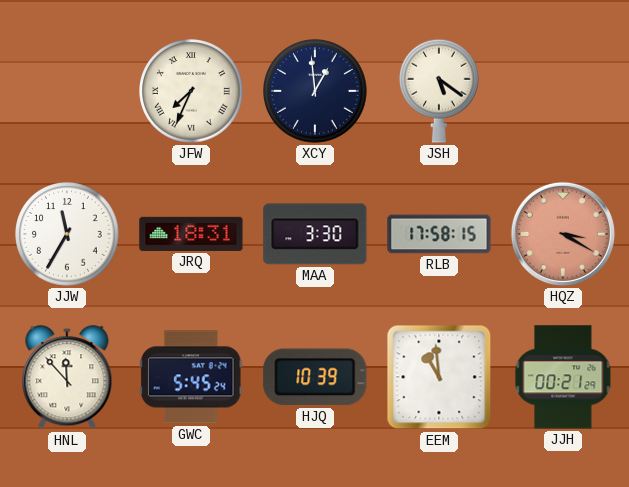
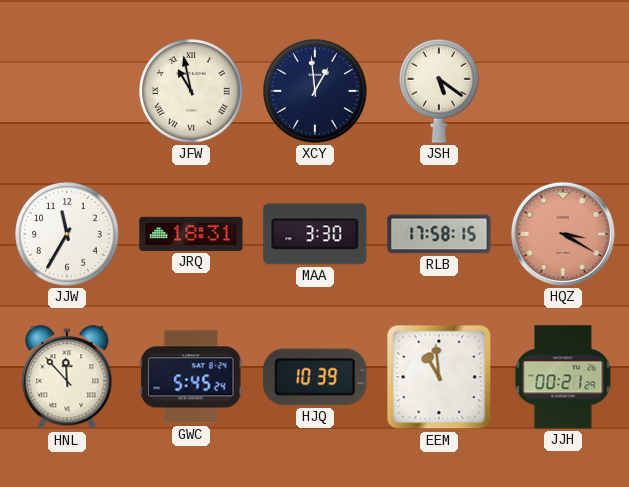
JFW: 7:34 -> 10:58
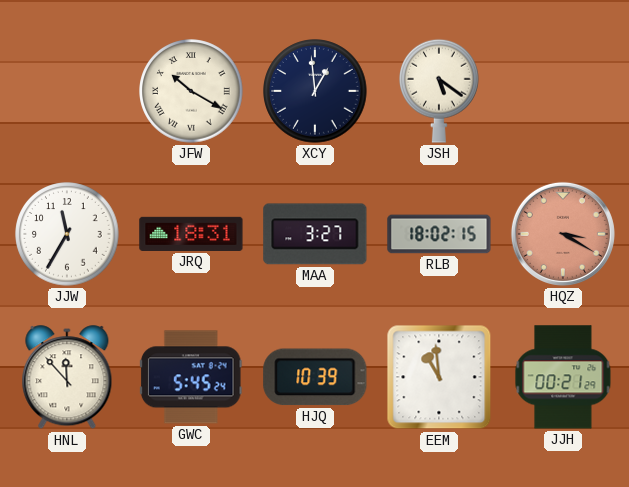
JFW: 10:58 -> 10:20
MAA: 3:30 -> 3:27
RLB: 17:58 -> 18:02
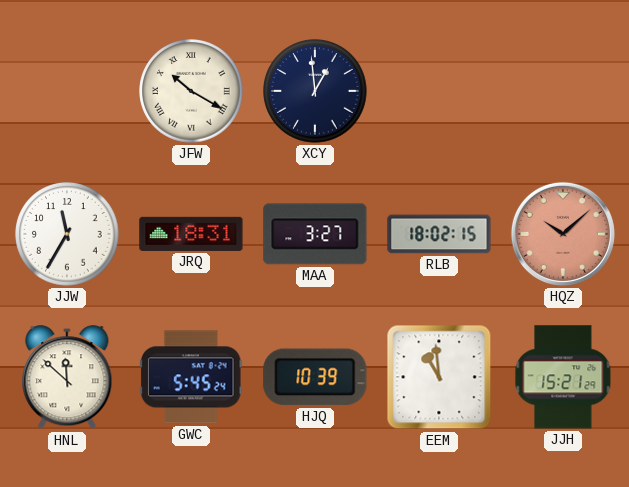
JSH: 5:21 -> none
HQZ: 3:20 -> 10:08
HNL: 11:53 -> 11:52
JJH: 00:21 -> 15:21
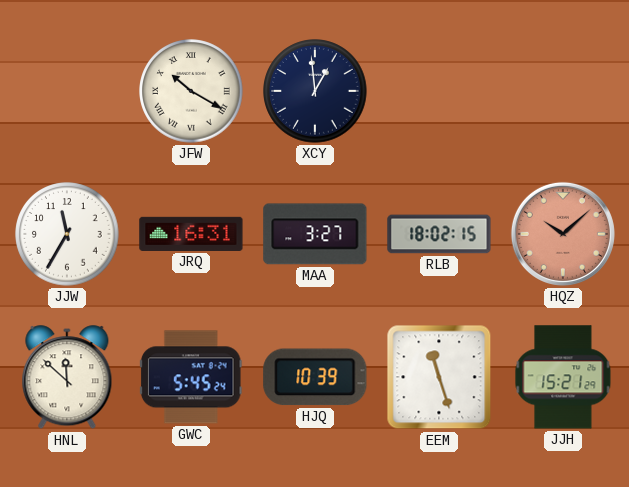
JRQ: 18:31 -> 16:31
EEM: 10:59 -> 11:27
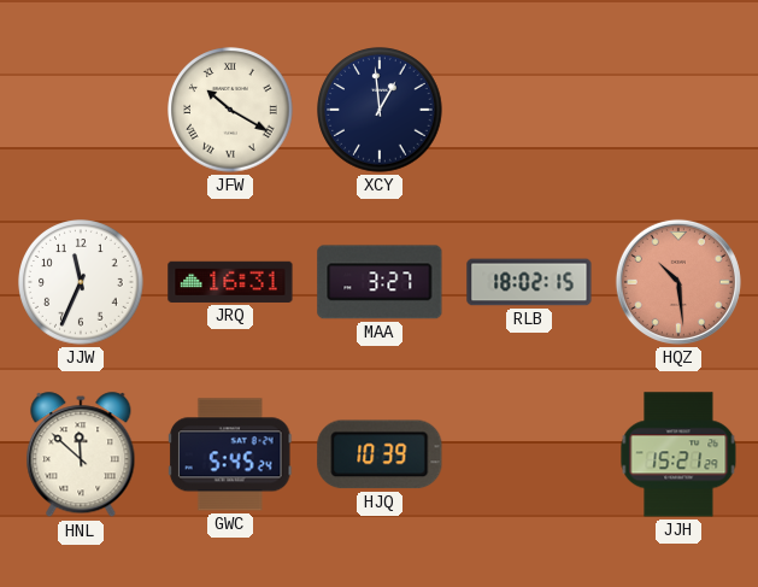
JJW: 11:35 -> 11:34
HQZ: 10:08 -> 10:29
EEM: 11:27 -> none
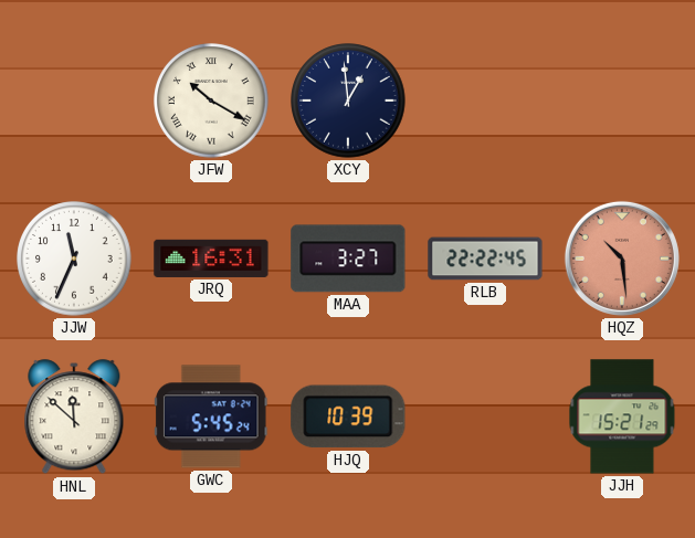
RLB: 18:02 -> 22:22
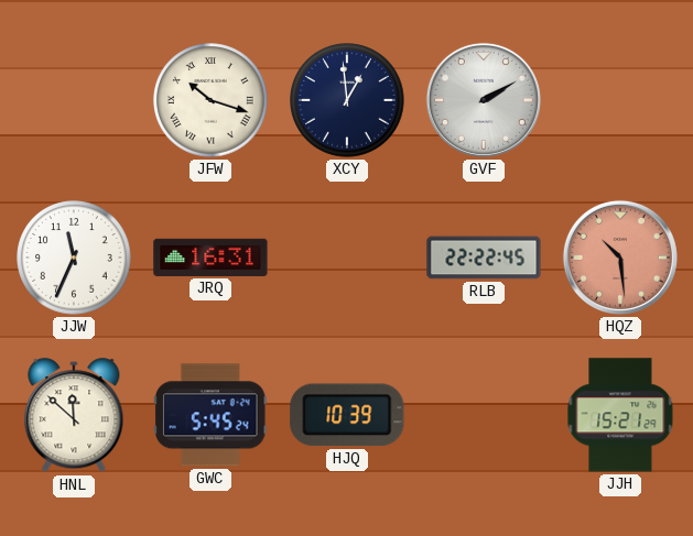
JFW: 10:20 -> 10:18
GVF: none -> 2:10
MAA: 3:27 -> none
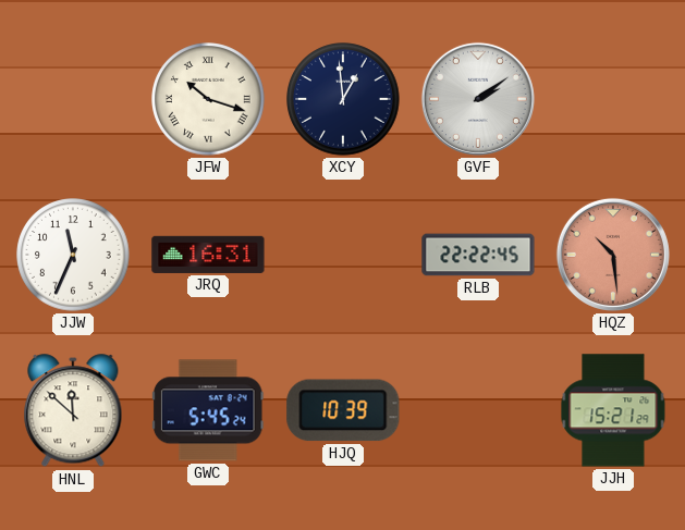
GVF: 2:10 -> 2:09
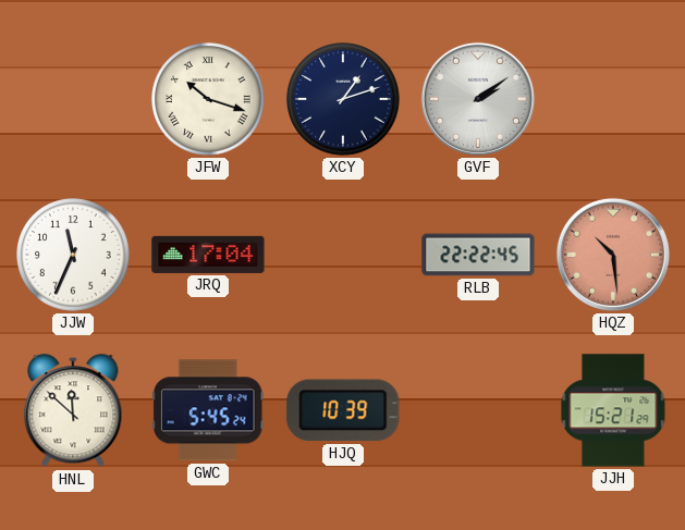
XCY: 12:59 -> 1:12
JRQ: 16:31 -> 17:04
